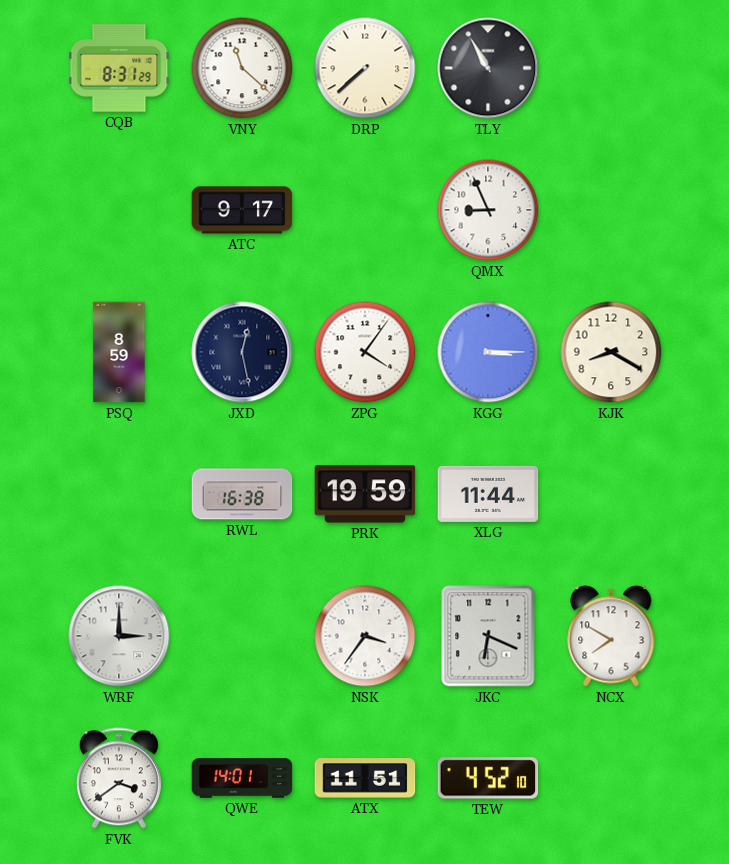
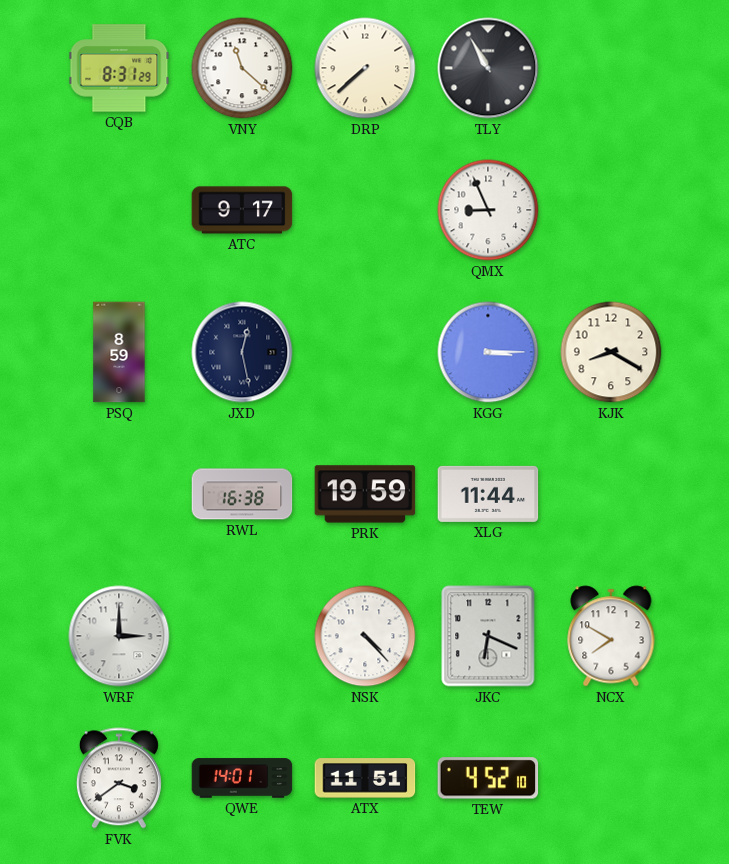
ZPG: 4:06 -> none
NSK: 3:36 -> 4:23
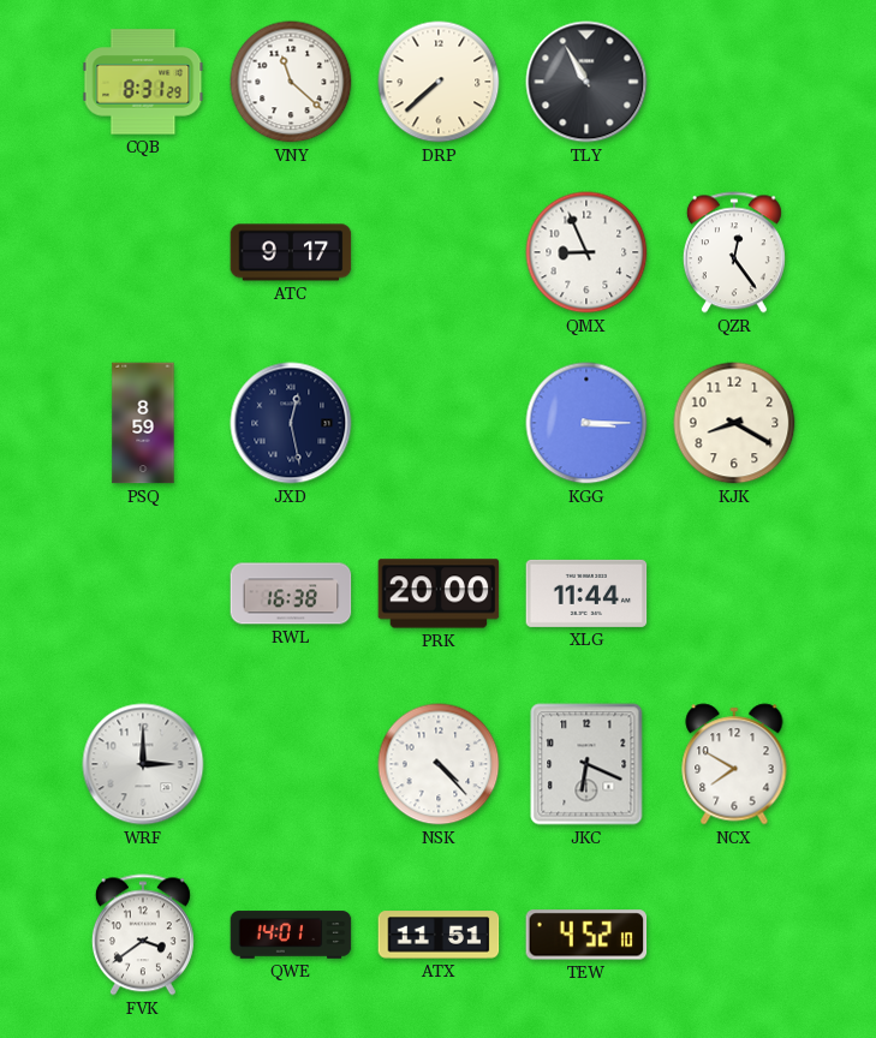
QZR: none -> 12:24
PRK: 19:59 -> 20:00
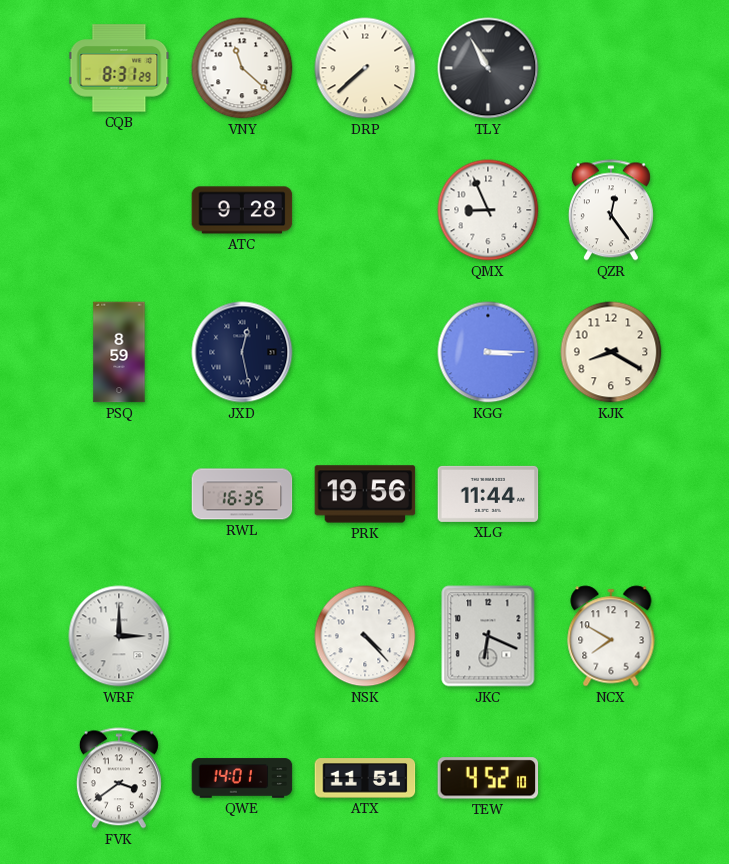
ATC: 9:17 -> 9:28
RWL: 16:38 -> 16:35
PRK: 20:00 -> 19:56
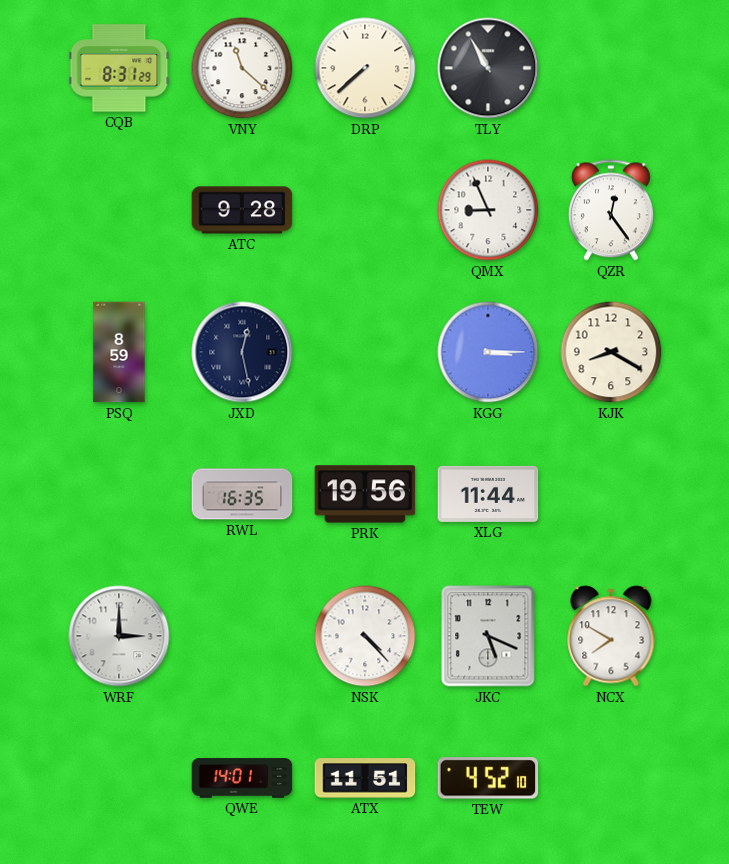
JKC: 6:19 -> 5:19
FVK: 3:39 -> none
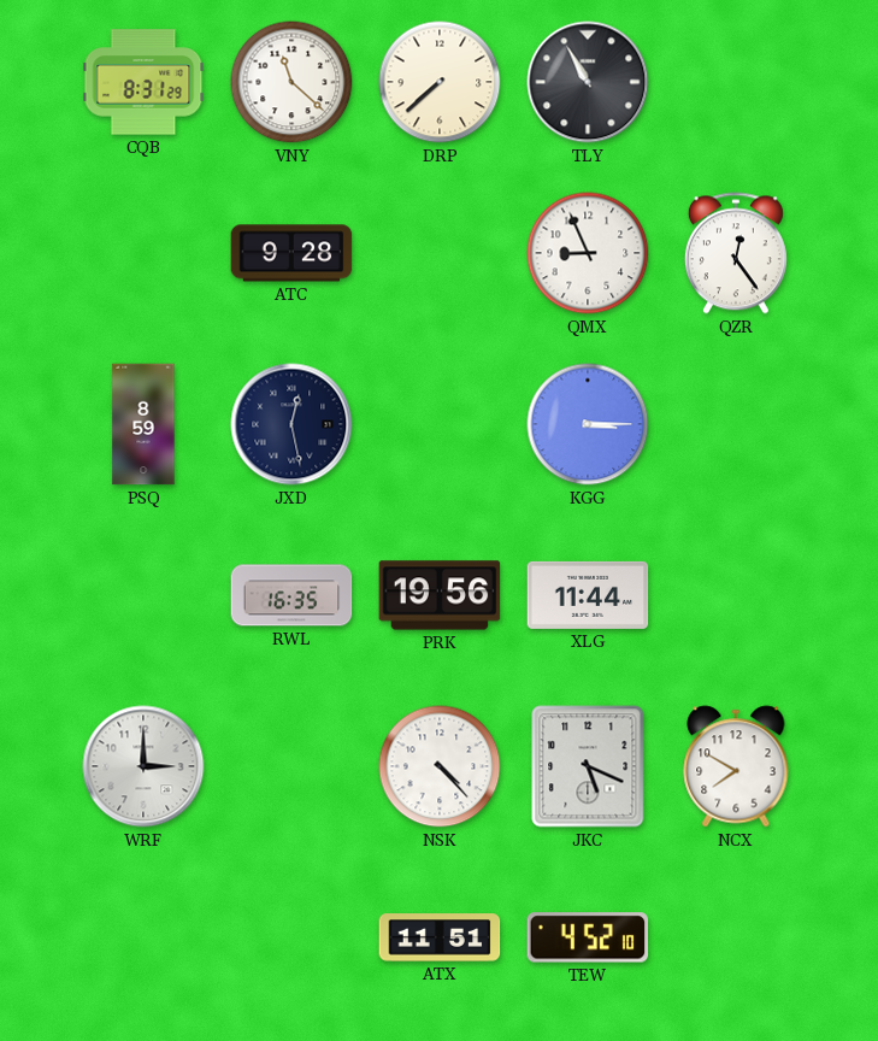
KJK: 8:20 -> none
QWE: 14:01 -> none
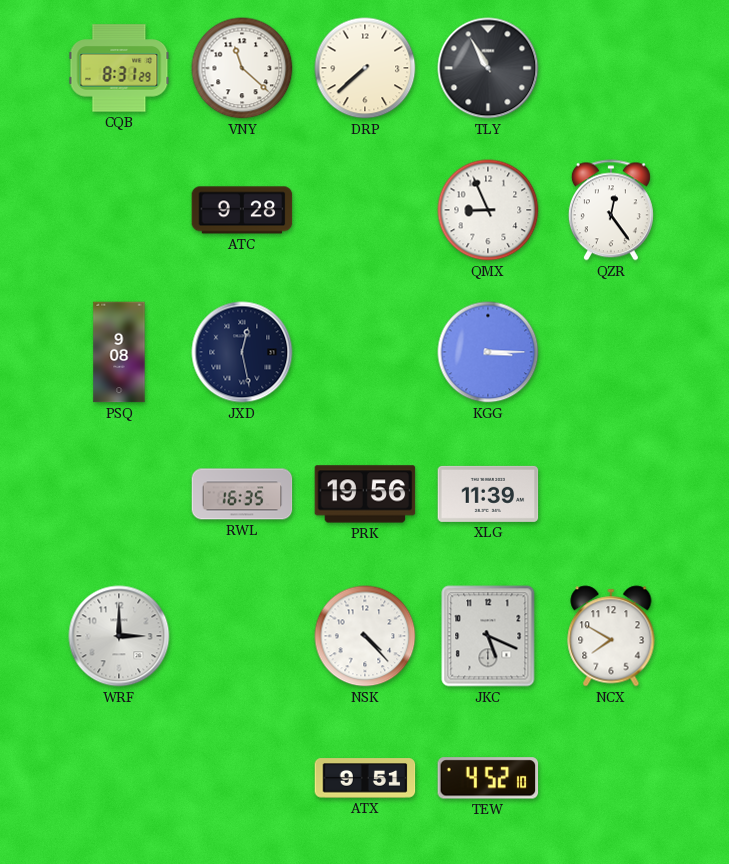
PSQ: 8:59 -> 9:08
XLG: 11:44 -> 11:39
ATX: 11:51 -> 9:51
